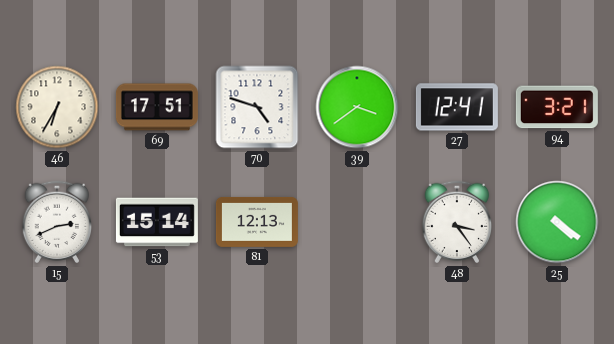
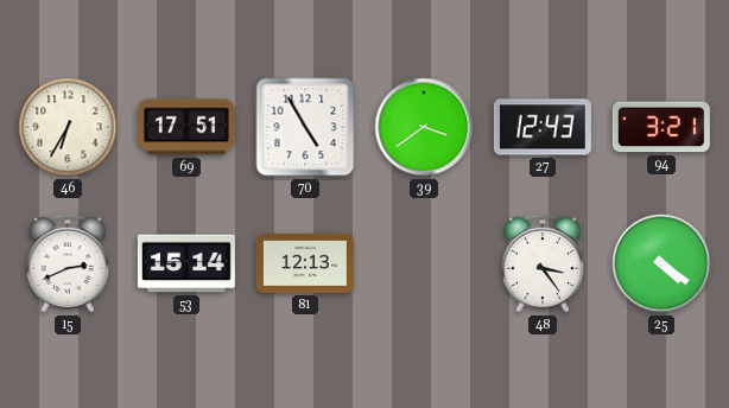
70: 4:48 -> 4:55
27: 12:41 -> 12:43
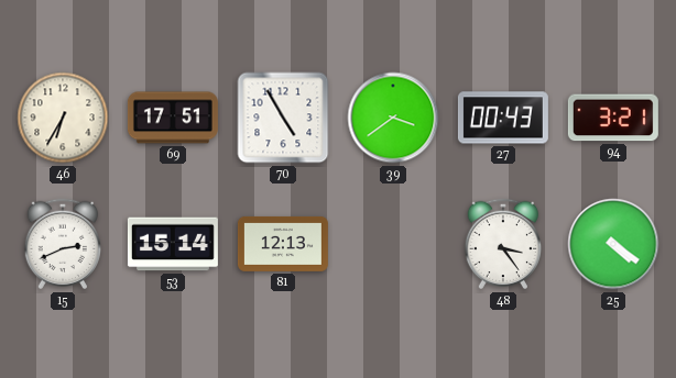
27: 12:43 -> 00:43
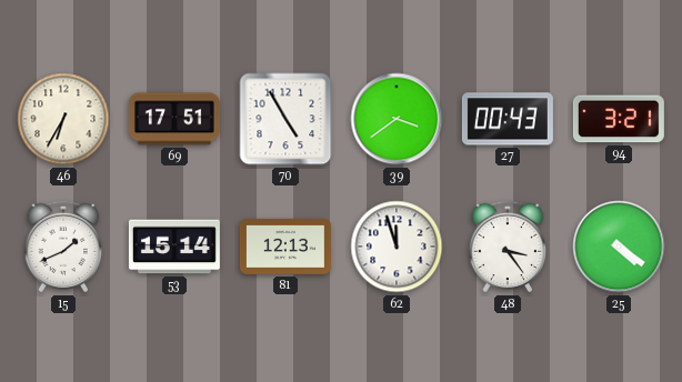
15: 2:41 -> 1:41
62: none -> 11:57
